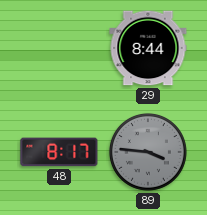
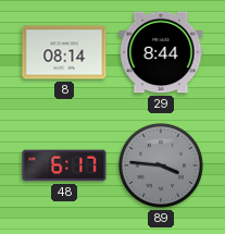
8: none -> 08:14
48: 8:17 -> 6:17
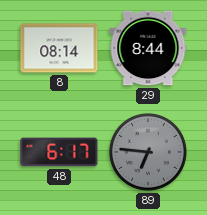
89: 3:46 -> 6:46
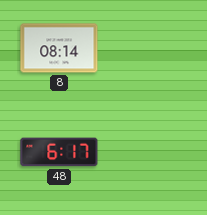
29: 8:44 -> none
89: 6:46 -> none
